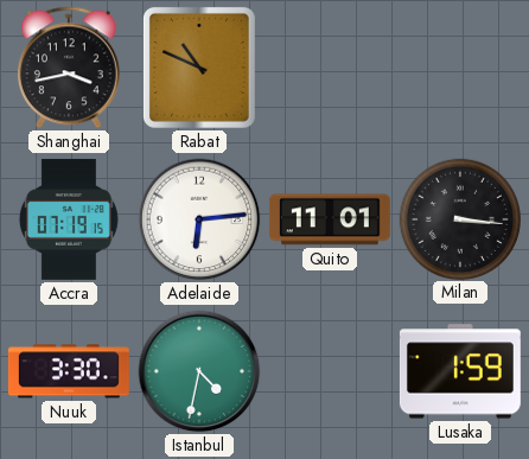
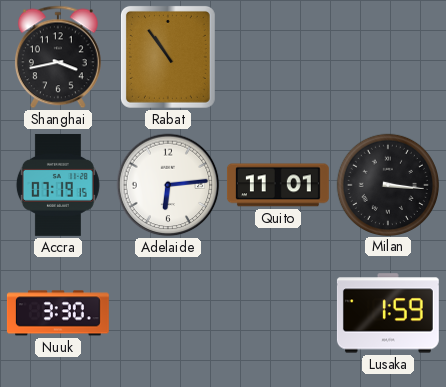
Rabat: 10:49 -> 10:54
Istanbul: 4:32 -> none
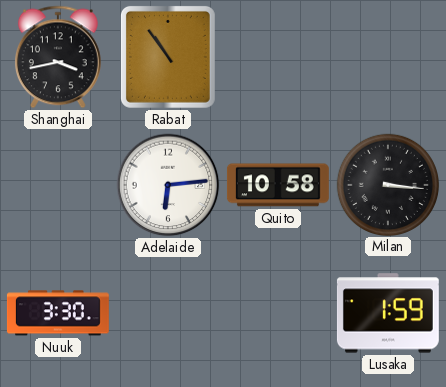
Accra: 07:19 -> none
Quito: 11:01 -> 10:58
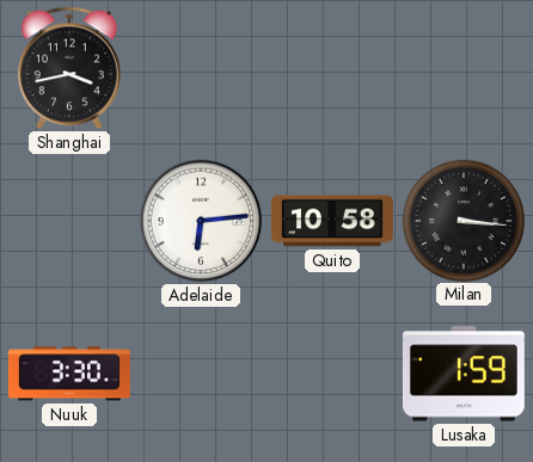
Rabat: 10:54 -> none
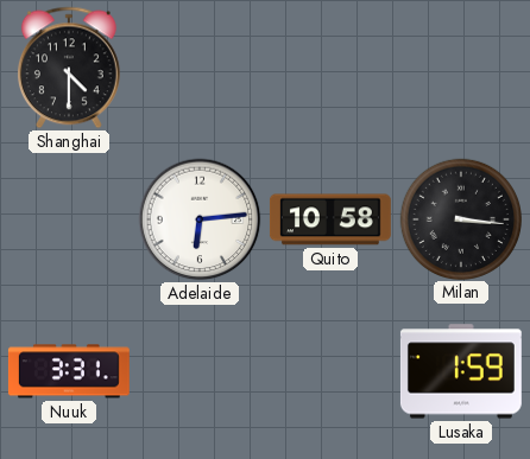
Shanghai: 3:43 -> 4:30
Nuuk: 3:30 -> 3:31
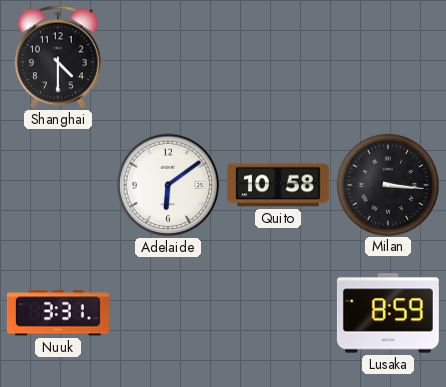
Adelaide: 6:14 -> 6:09
Lusaka: 1:59 -> 8:59
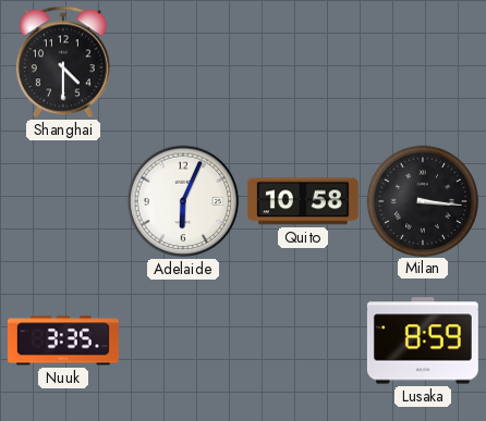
Adelaide: 6:09 -> 6:04
Nuuk: 3:31 -> 3:35
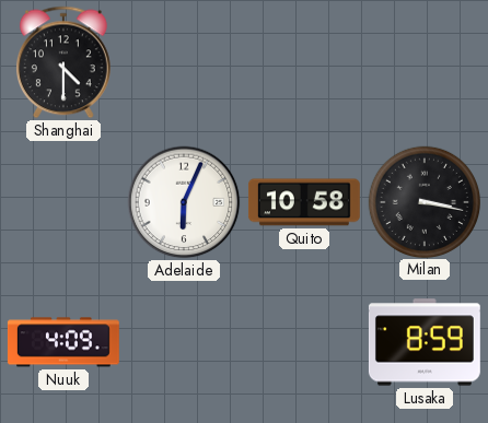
Milan: 3:16 -> 3:17
Nuuk: 3:35 -> 4:09
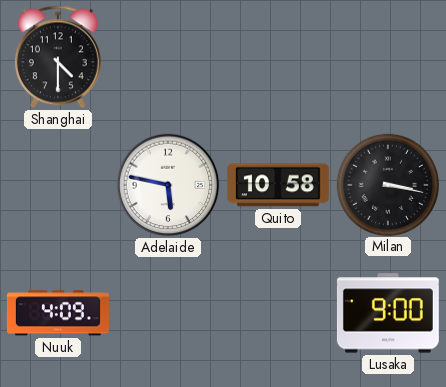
Adelaide: 6:04 -> 5:47
Lusaka: 8:59 -> 9:00
